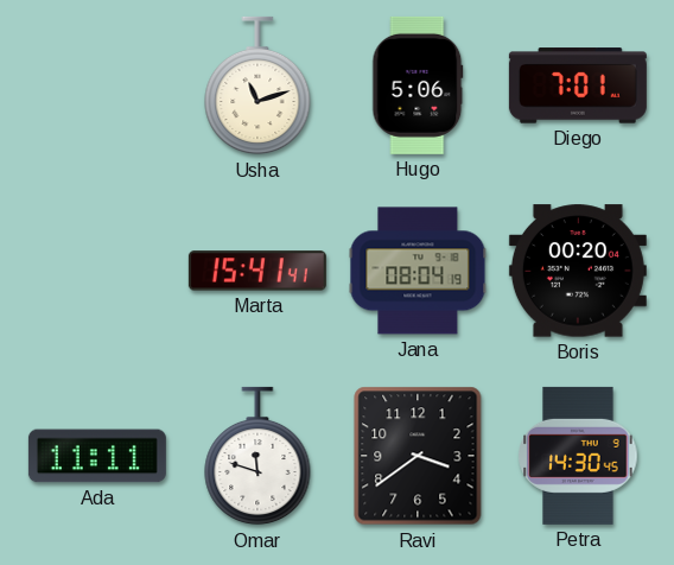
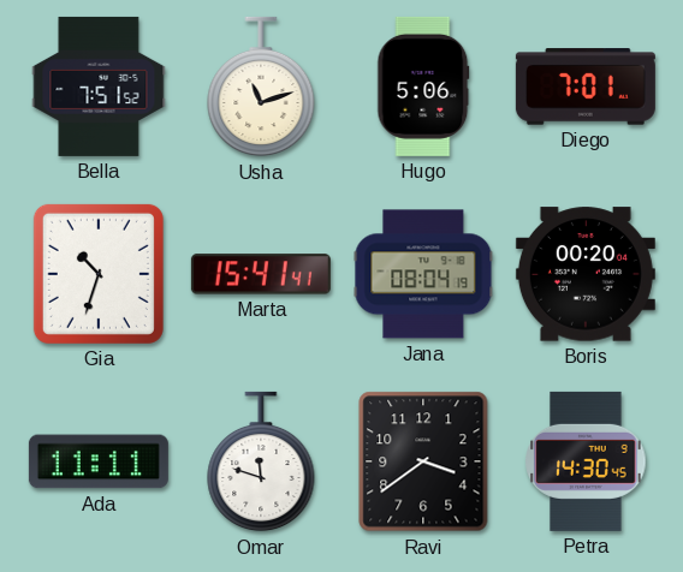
Bella: none -> 7:51
Gia: none -> 10:33
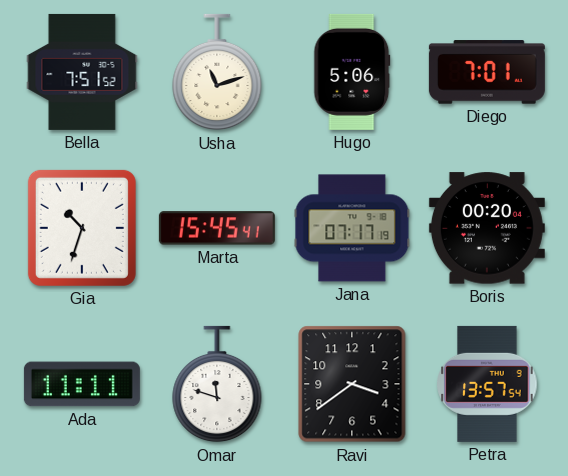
Marta: 15:41 -> 15:45
Jana: 08:04 -> 07:17
Petra: 14:30 -> 13:57
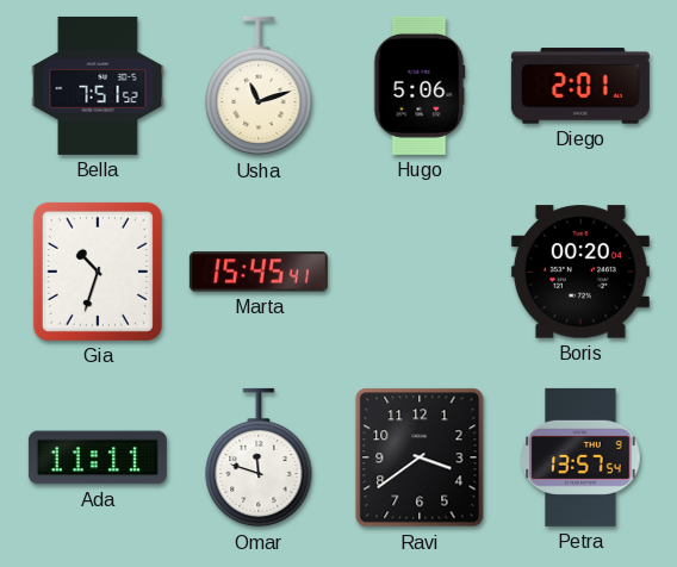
Diego: 7:01 -> 2:01
Jana: 07:17 -> none
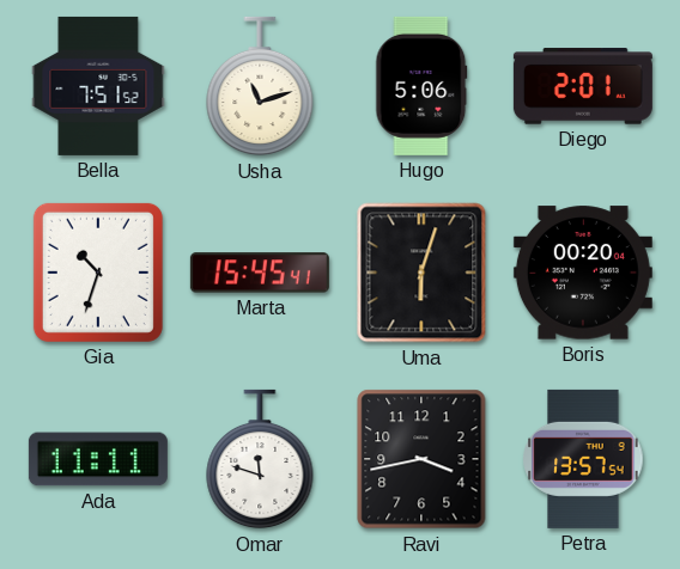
Uma: none -> 6:03
Ravi: 3:39 -> 3:43
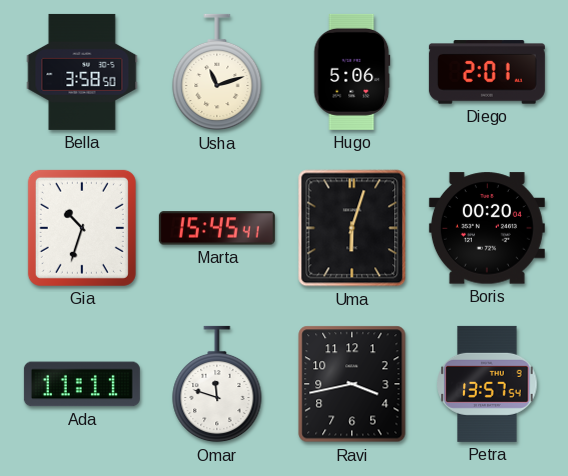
Bella: 7:51 -> 3:58
